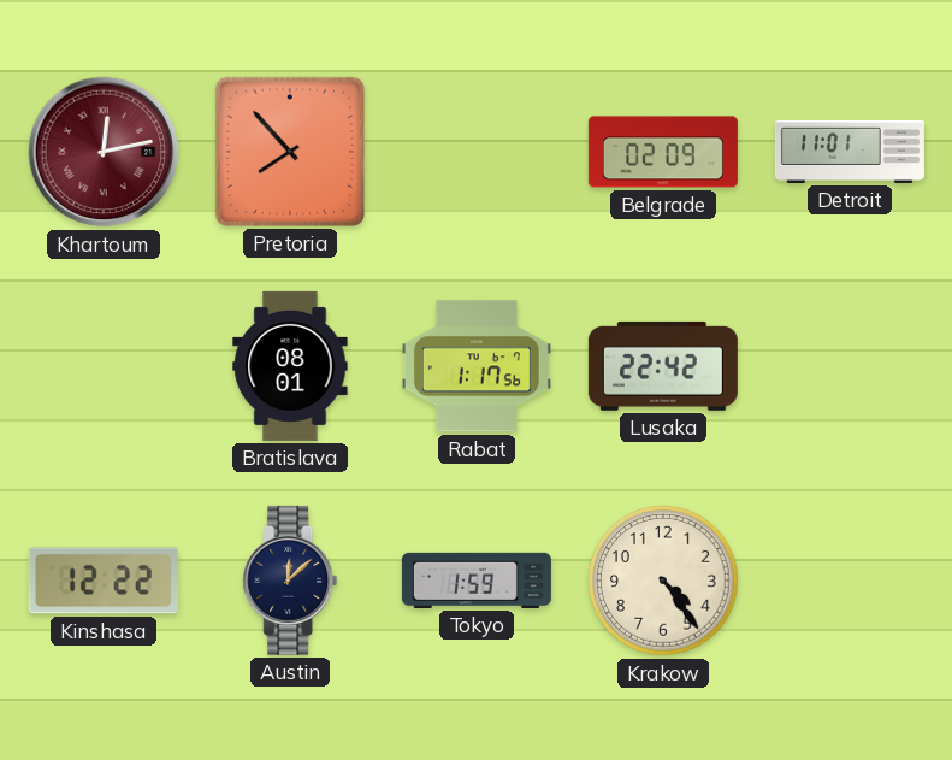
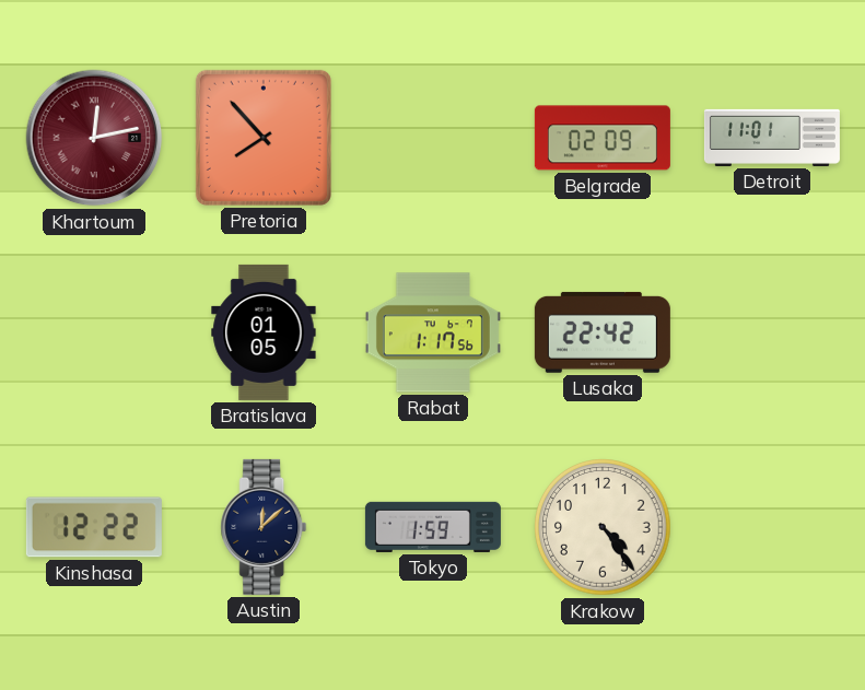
Bratislava: 08:01 -> 01:05
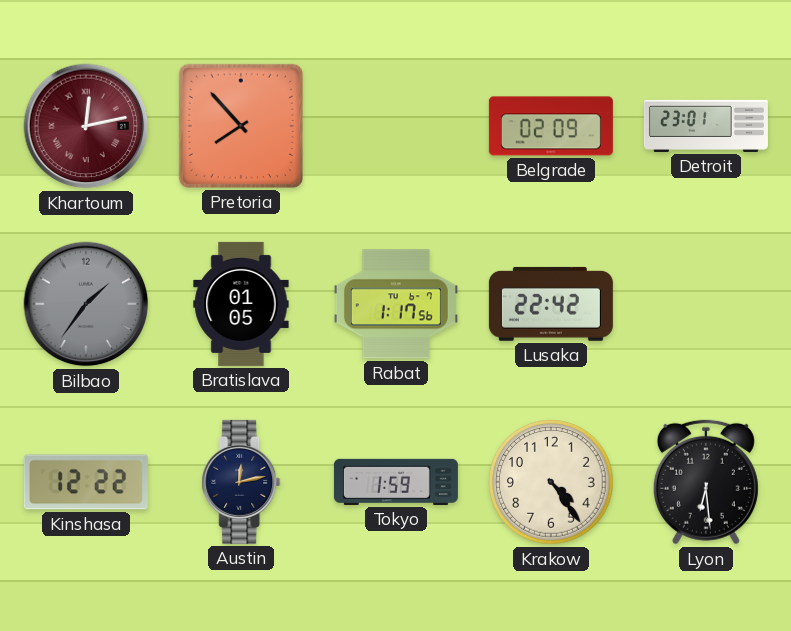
Detroit: 11:01 -> 23:01
Bilbao: none -> 1:36
Austin: 12:08 -> 12:13
Lyon: none -> 6:29
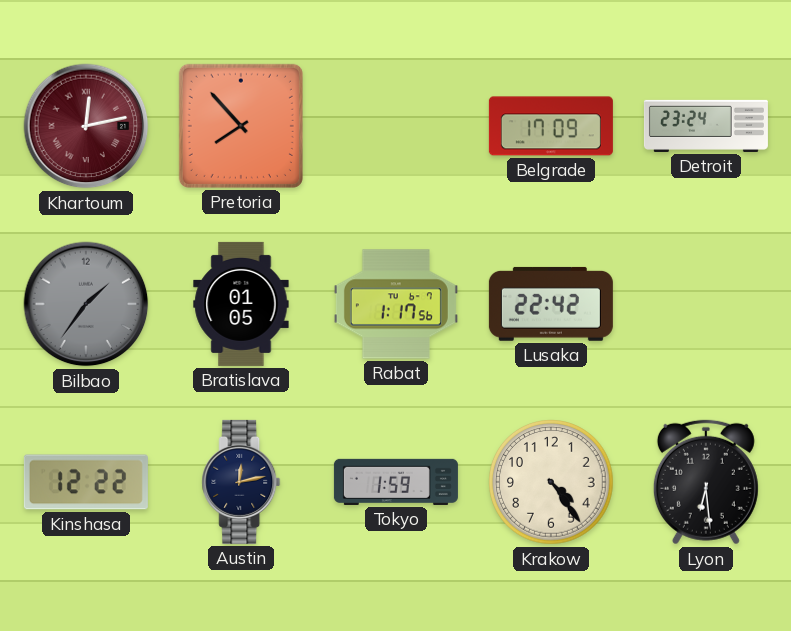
Belgrade: 02:09 -> 17:09
Detroit: 23:01 -> 23:24
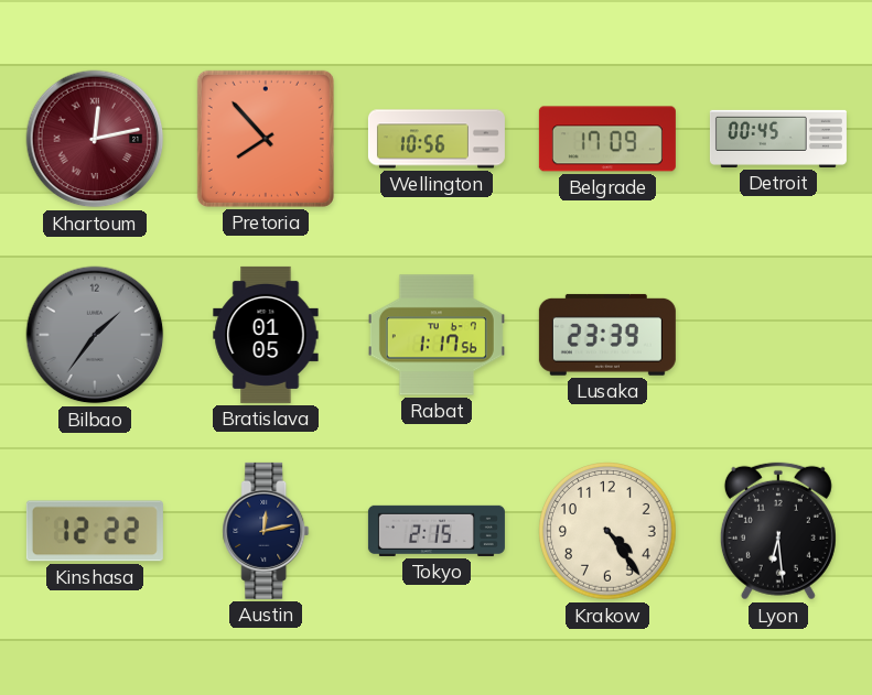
Wellington: none -> 10:56
Detroit: 23:24 -> 00:45
Lusaka: 22:42 -> 23:39
Tokyo: 1:59 -> 2:15
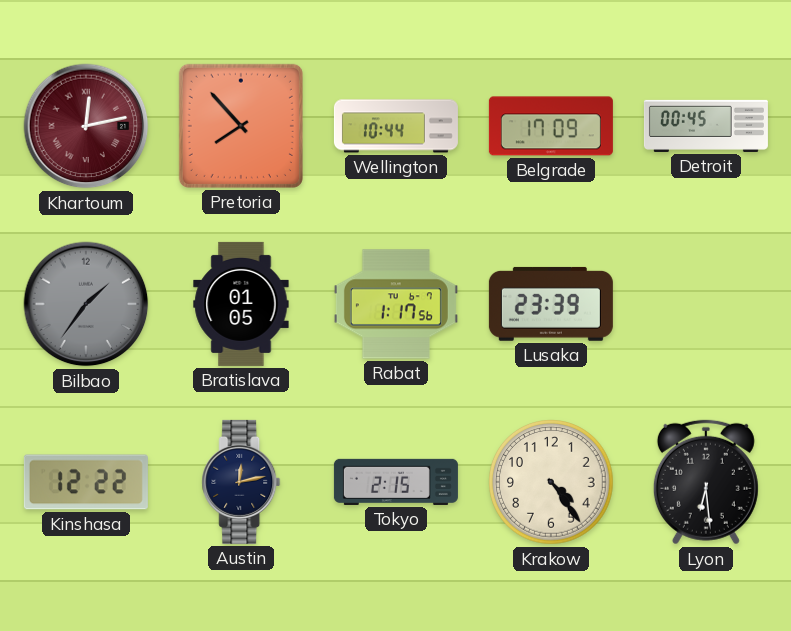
Wellington: 10:56 -> 10:44
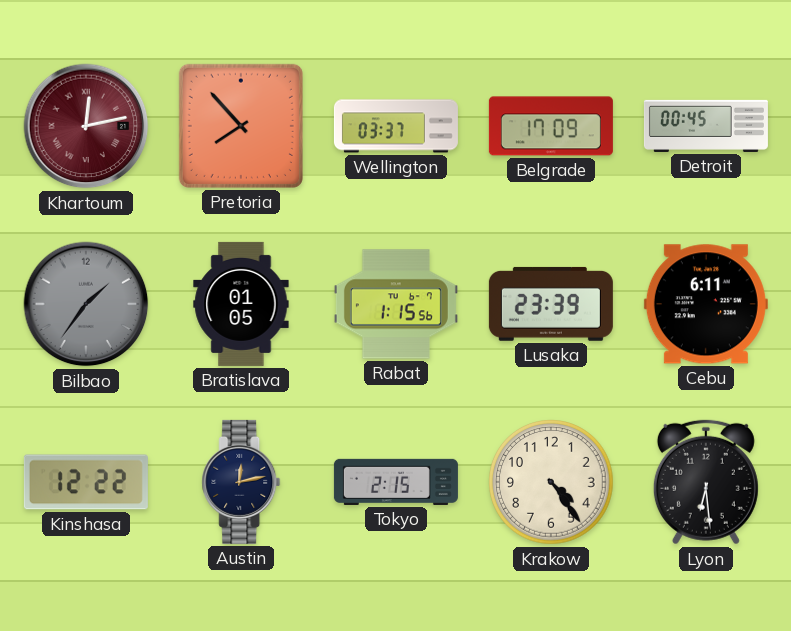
Wellington: 10:44 -> 03:37
Rabat: 1:17 -> 1:15
Cebu: none -> 6:11
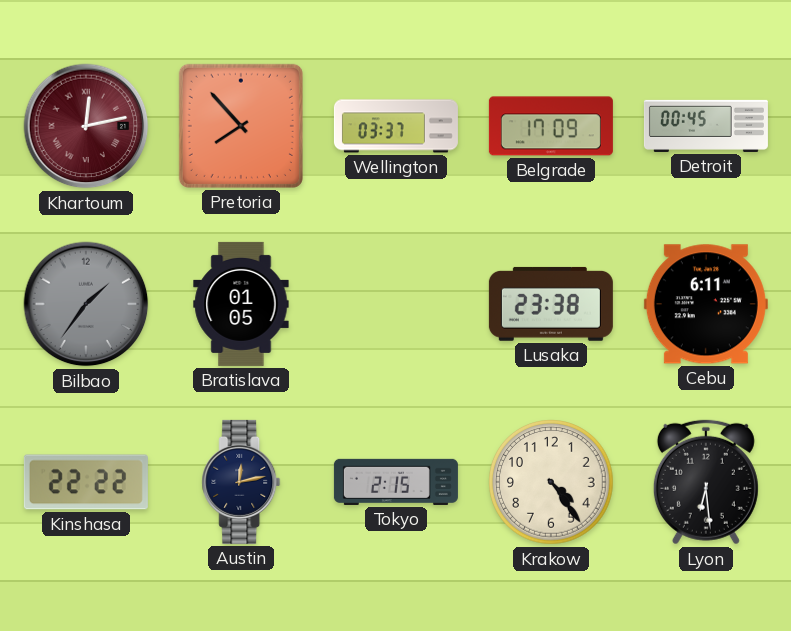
Rabat: 1:15 -> none
Lusaka: 23:39 -> 23:38
Kinshasa: 12:22 -> 22:22
